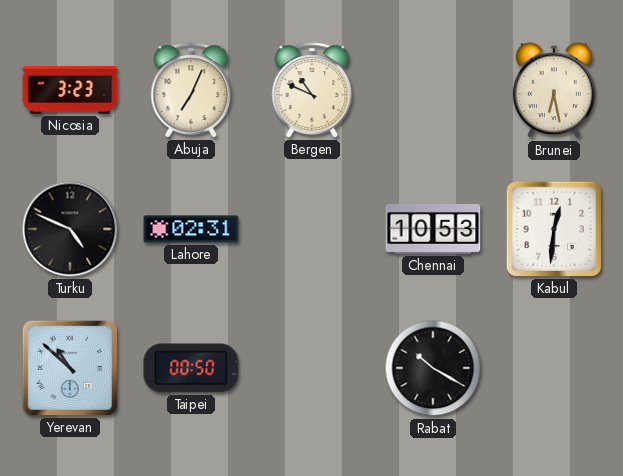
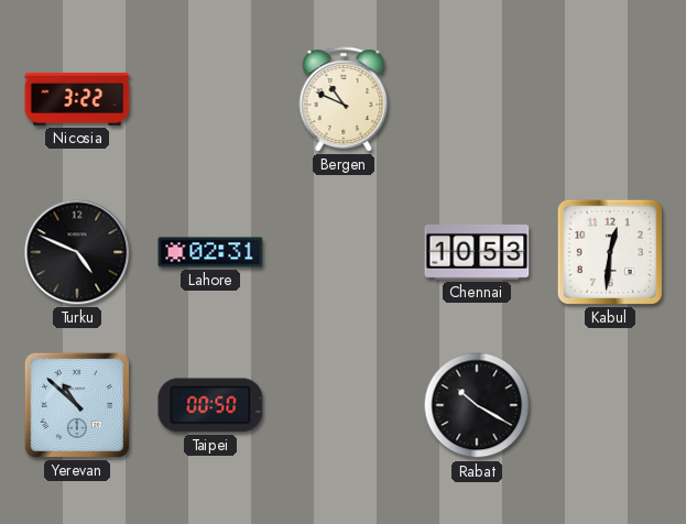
Nicosia: 3:23 -> 3:22
Abuja: 7:04 -> none
Brunei: 6:28 -> none
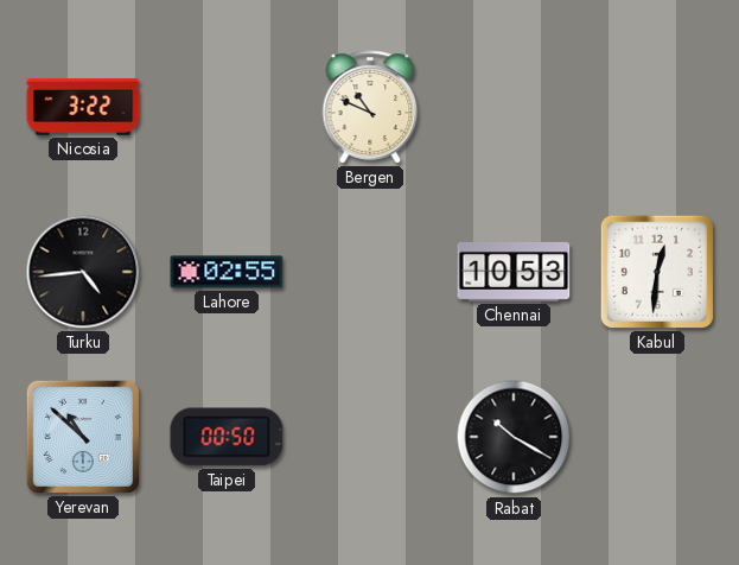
Turku: 4:49 -> 4:44
Lahore: 02:31 -> 02:55
